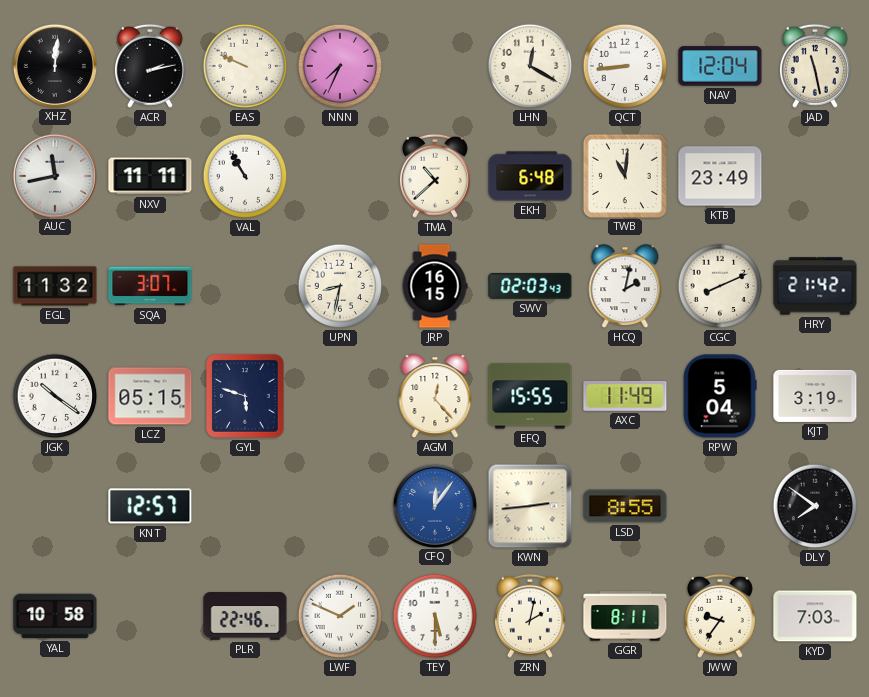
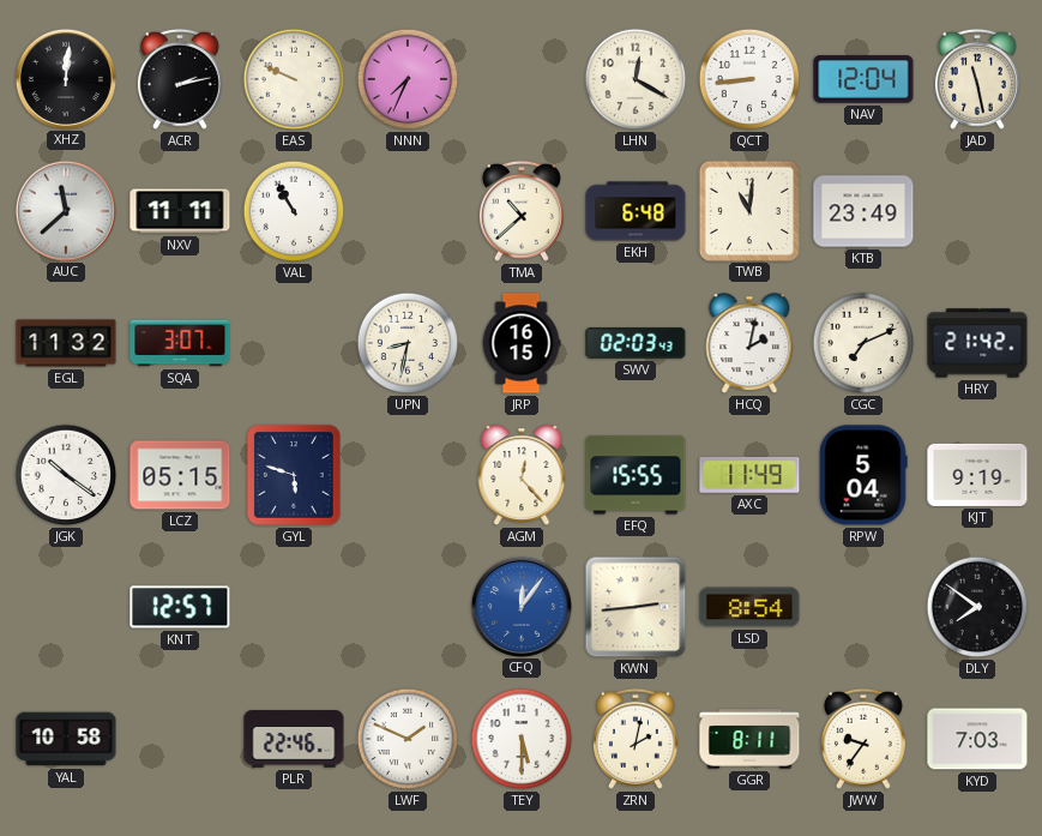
AUC: 11:43 -> 11:38
CGC: 8:11 -> 7:11
KJT: 3:19 -> 9:19
LSD: 8:55 -> 8:54
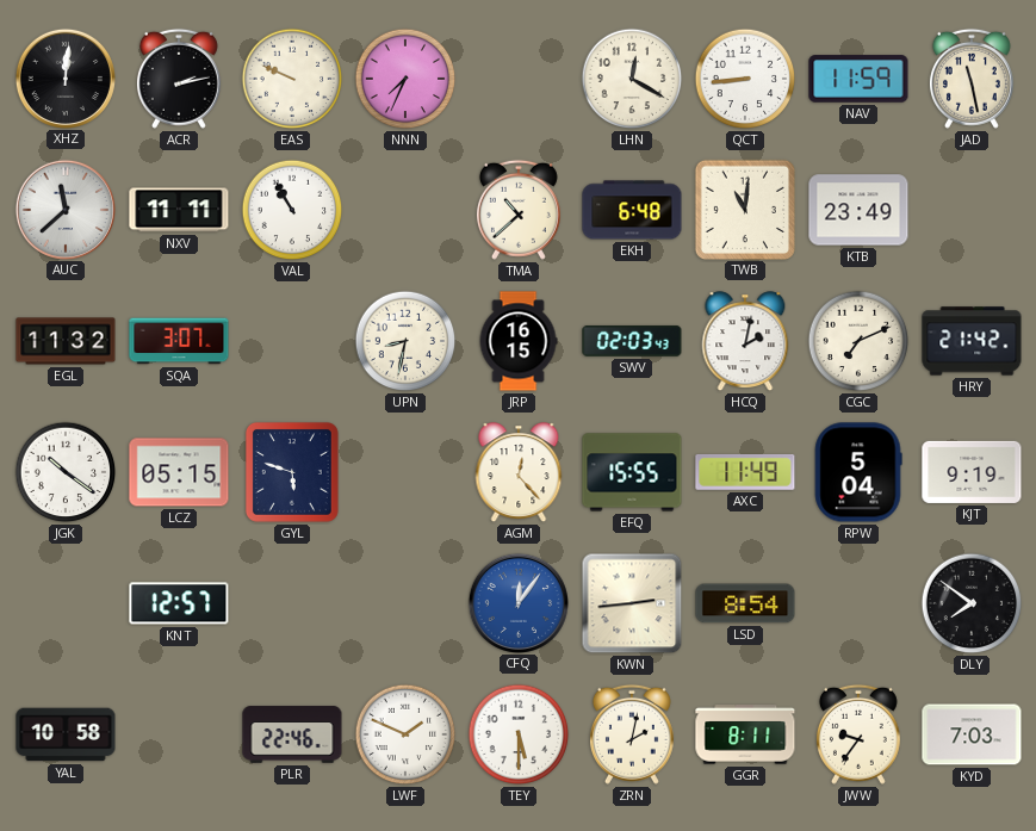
NAV: 12:04 -> 11:59
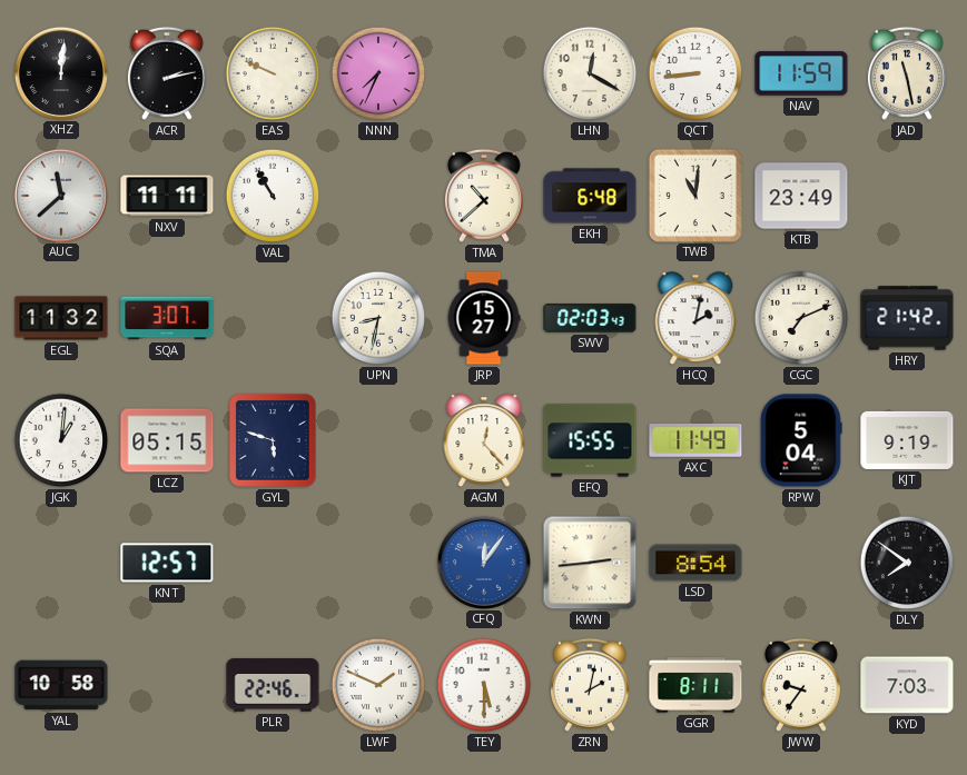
JRP: 16:15 -> 15:27
JGK: 10:21 -> 1:01
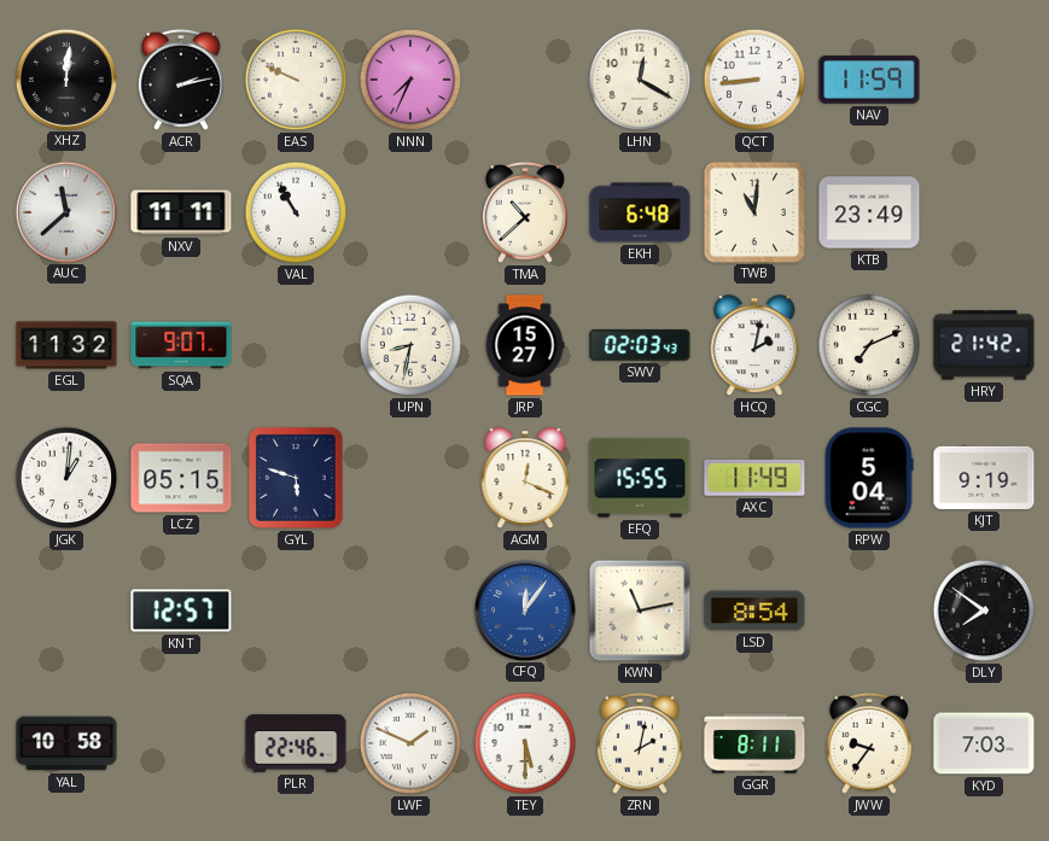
JAD: 11:28 -> none
SQA: 3:07 -> 9:07
AGM: 12:23 -> 12:19
KWN: 2:44 -> 11:13
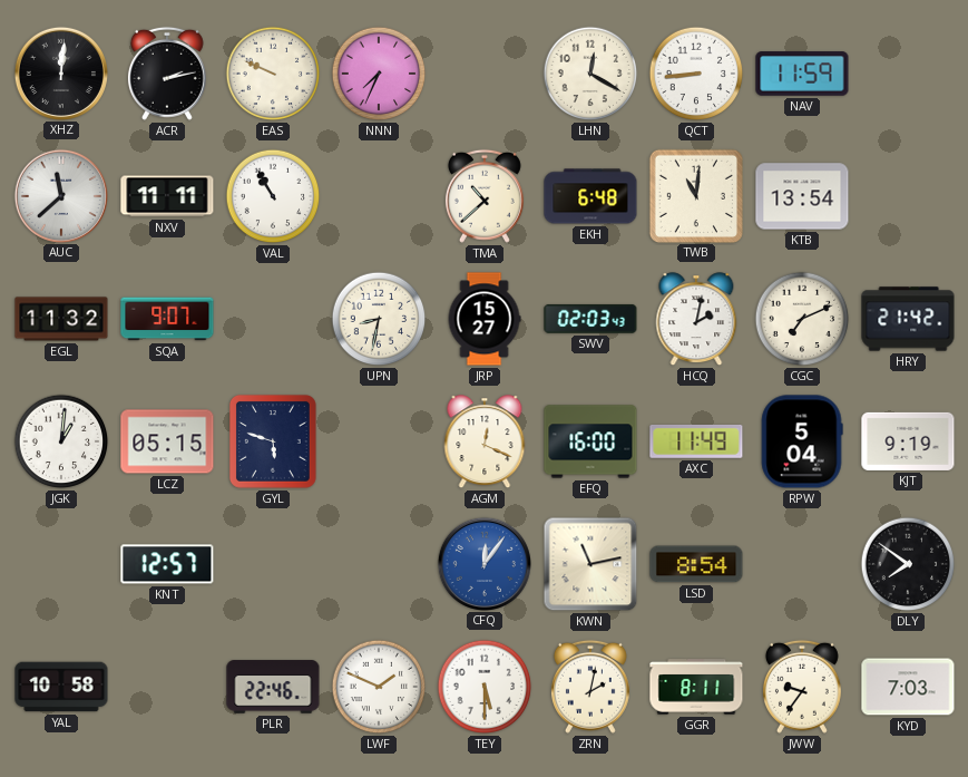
KTB: 23:49 -> 13:54
EFQ: 15:55 -> 16:00
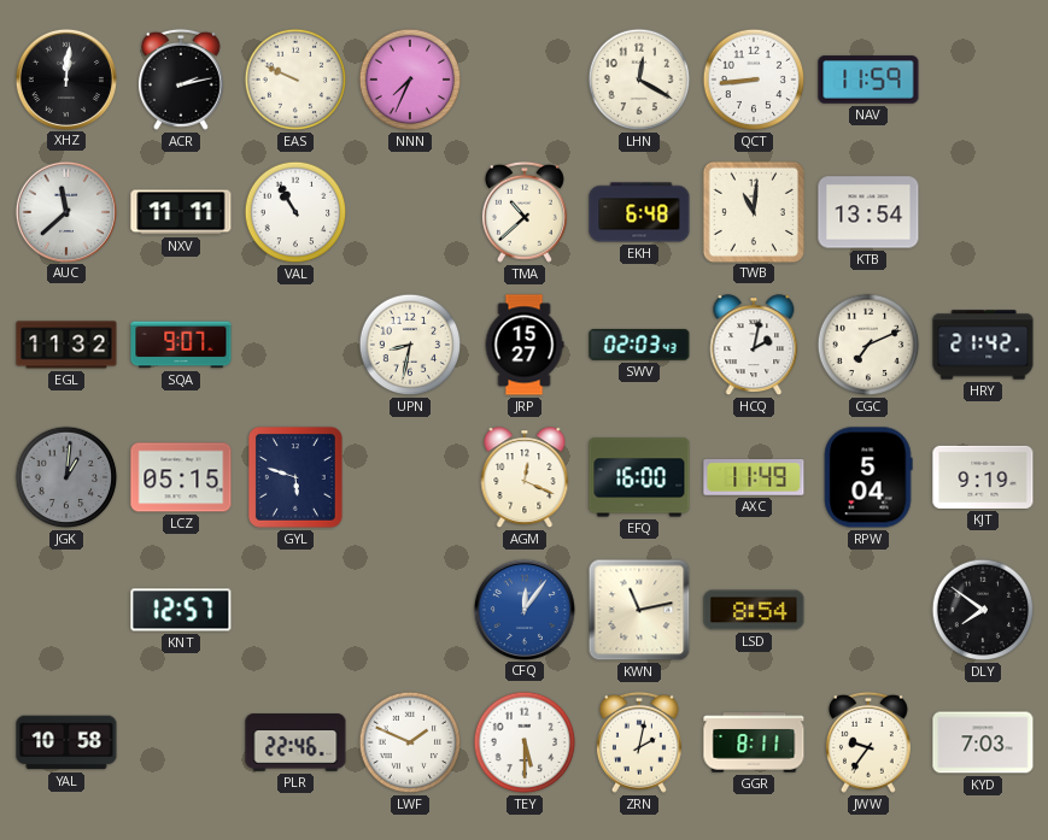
JGK dial: white -> grey
